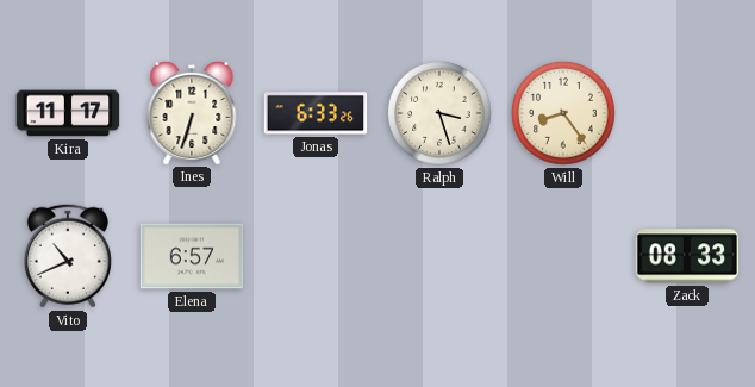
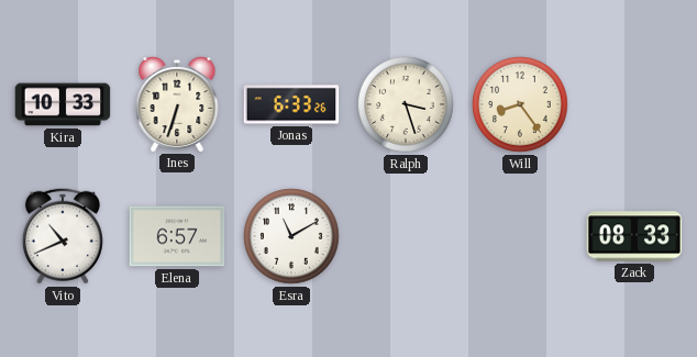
Kira: 11:17 -> 10:33
Esra: none -> 11:10
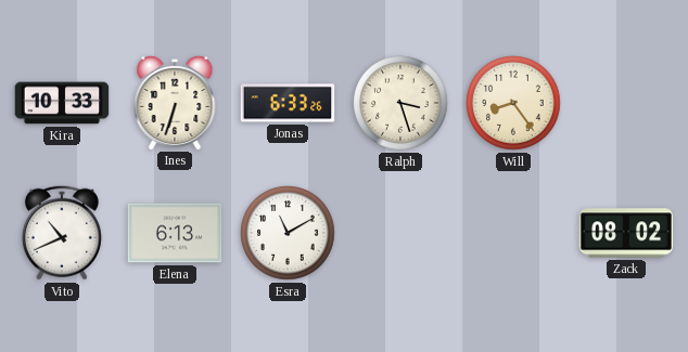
Elena: 6:57 -> 6:13
Zack: 08:33 -> 08:02
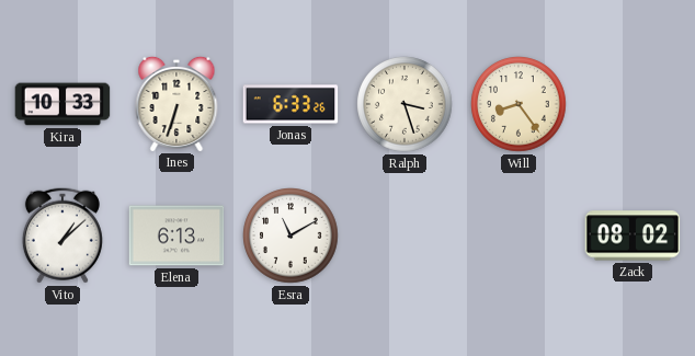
Vito: 10:41 -> 1:08
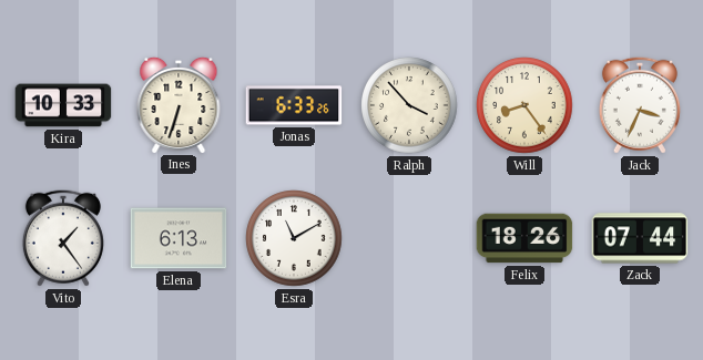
Ralph: 3:27 -> 3:53
Jack: none -> 3:34
Vito: 1:08 -> 1:24
Felix: none -> 18:26
Zack: 08:02 -> 07:44
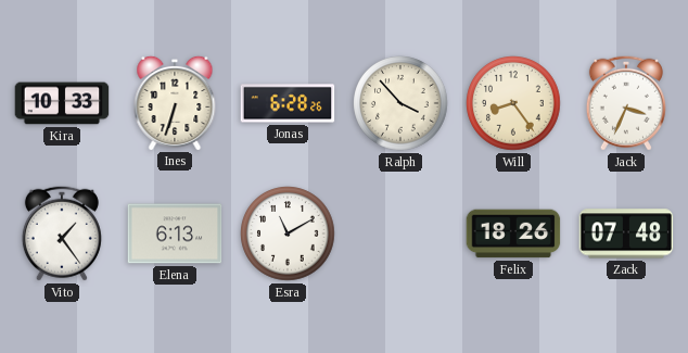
Jonas: 6:33 -> 6:28
Zack: 07:44 -> 07:48
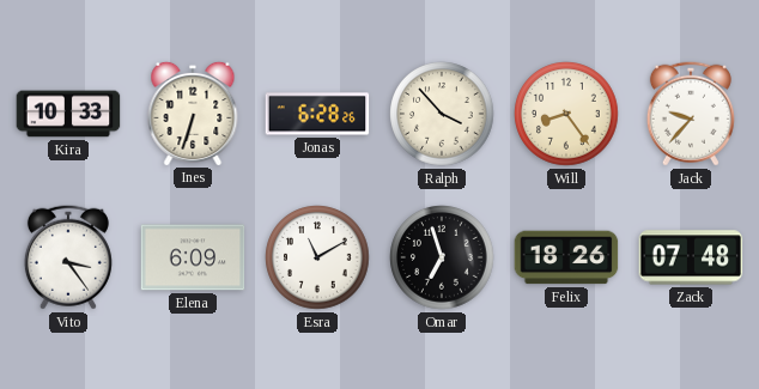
Jack: 3:34 -> 9:37
Vito: 1:24 -> 3:24
Elena: 6:13 -> 6:09
Omar: none -> 6:57
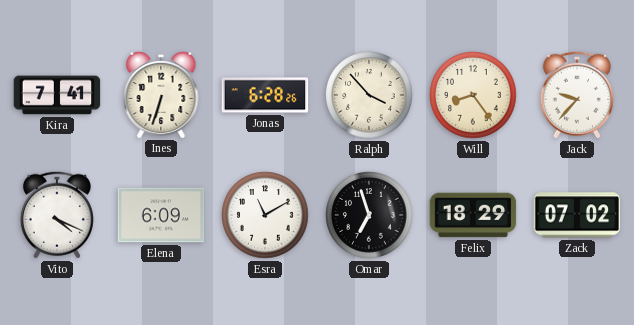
Kira: 10:33 -> 7:41
Vito: 3:24 -> 4:19
Felix: 18:26 -> 18:29
Zack: 07:48 -> 07:02
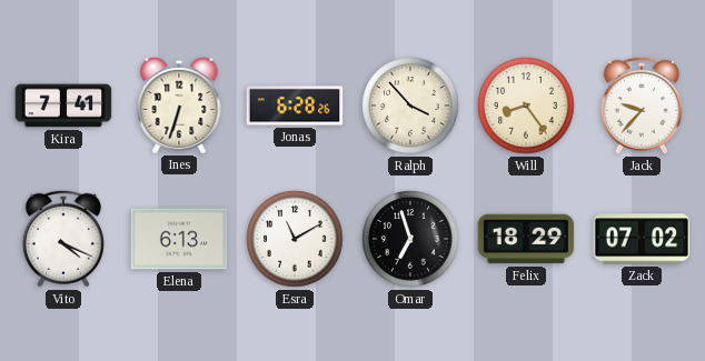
Elena: 6:09 -> 6:13
